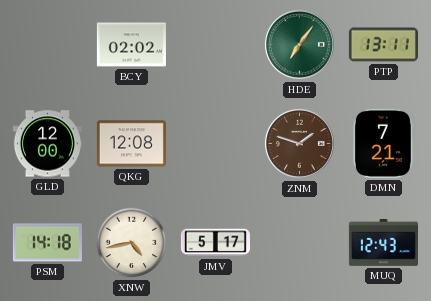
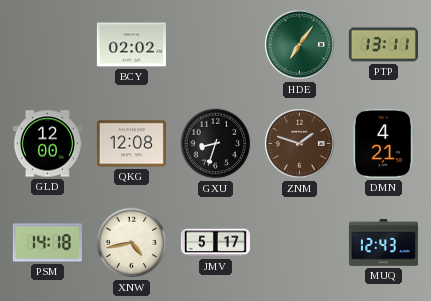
GXU: none -> 8:33
DMN: 7:21 -> 4:21
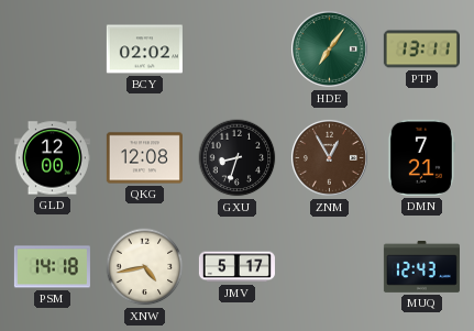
ZNM: 1:48 -> 12:55
DMN: 4:21 -> 7:21
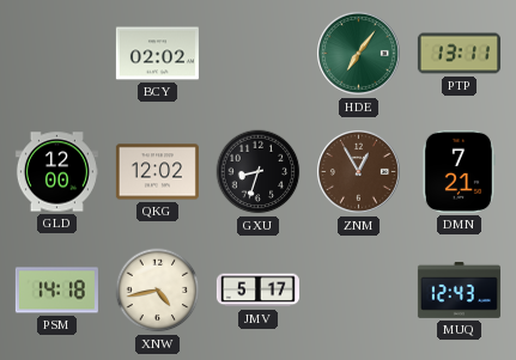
QKG: 12:08 -> 12:02
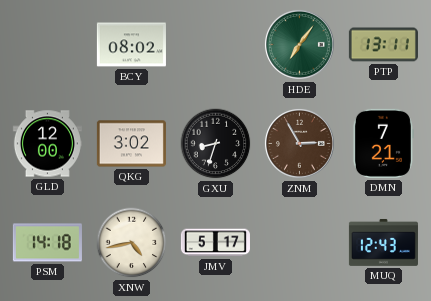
BCY: 02:02 -> 08:02
QKG: 12:02 -> 3:02
ZNM: 12:55 -> 2:55
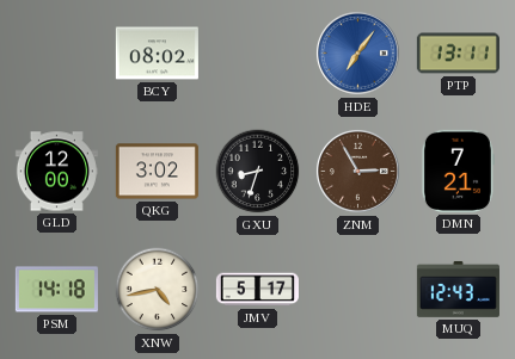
HDE dial: green -> blue
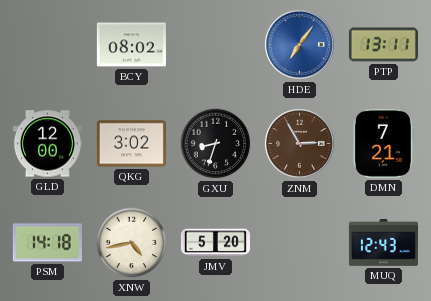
JMV: 5:17 -> 5:20
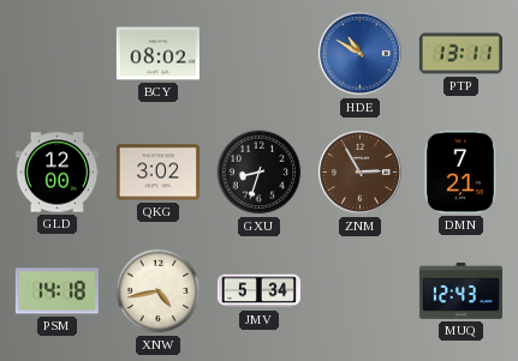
HDE: 7:06 -> 10:50
JMV: 5:20 -> 5:34
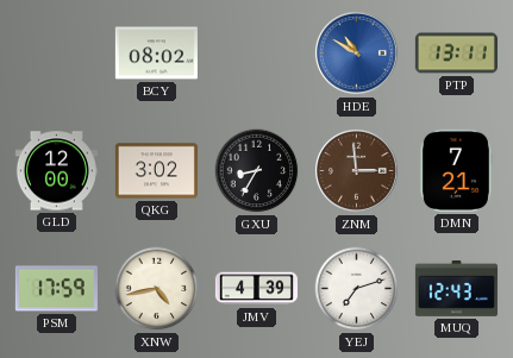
GXU: 8:33 -> 8:35
ZNM: 2:55 -> 2:59
PSM: 14:18 -> 17:59
JMV: 5:34 -> 4:39
YEJ: none -> 7:12
